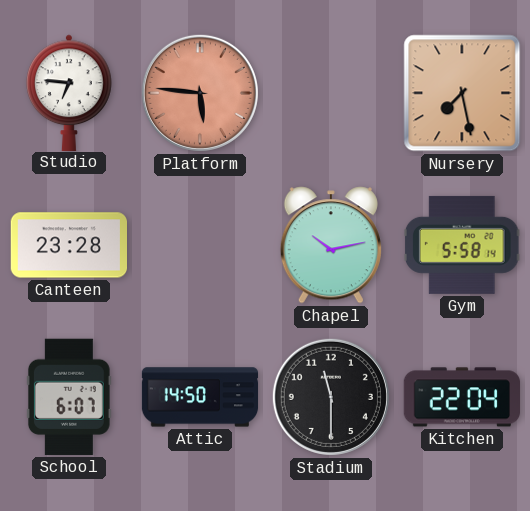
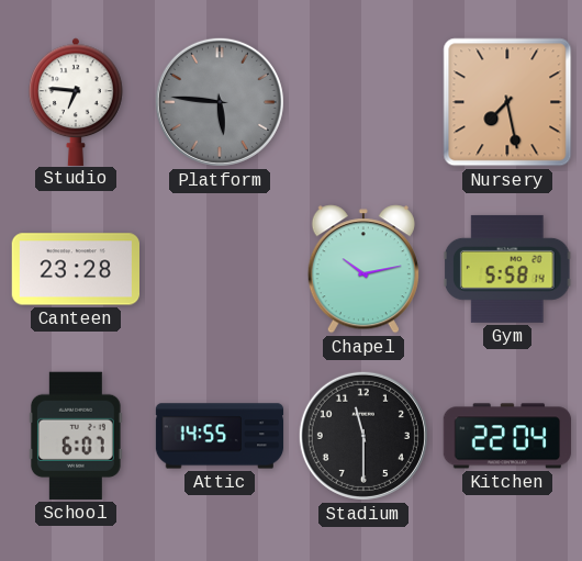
Platform dial: salmon -> grey
Attic: 14:50 -> 14:55
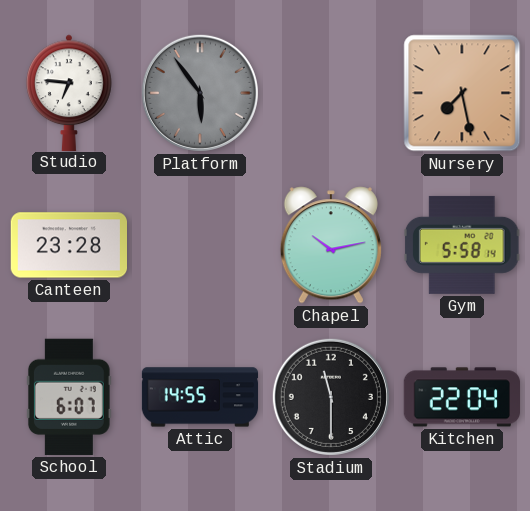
Platform: 5:46 -> 5:54
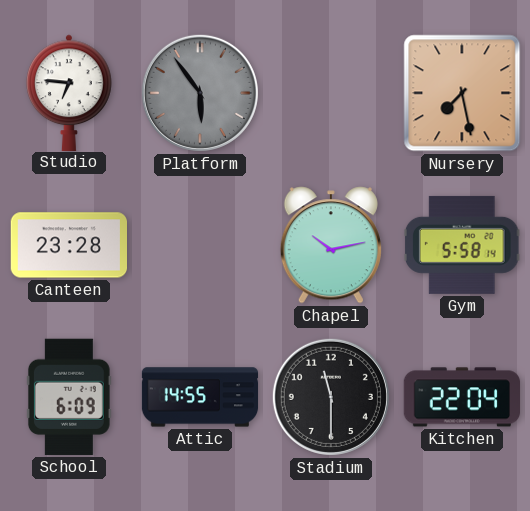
School: 6:07 -> 6:09
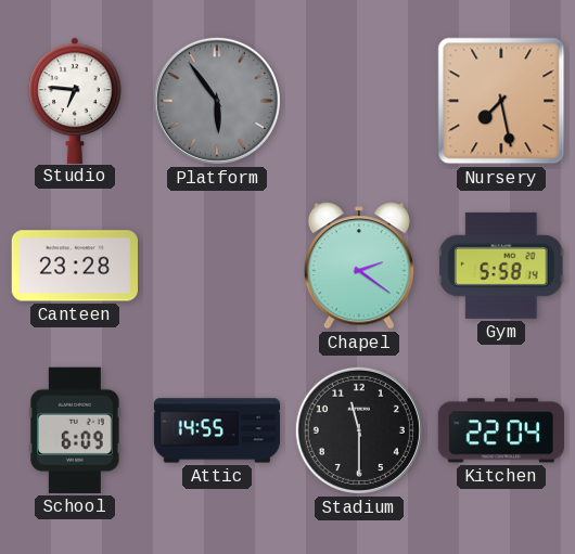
Chapel: 10:13 -> 2:21
